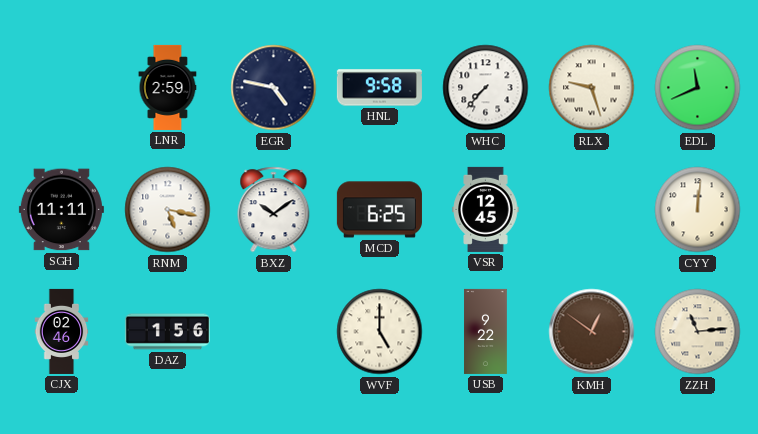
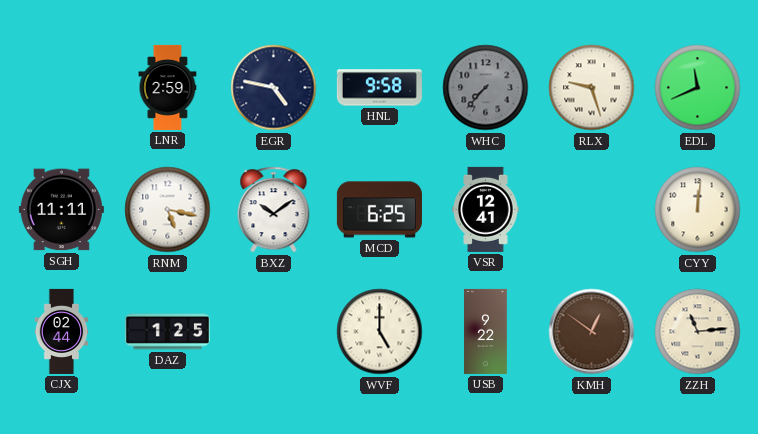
WHC dial: white -> grey
VSR: 12:45 -> 12:41
CJX: 02:46 -> 02:44
DAZ: 1:56 -> 1:25
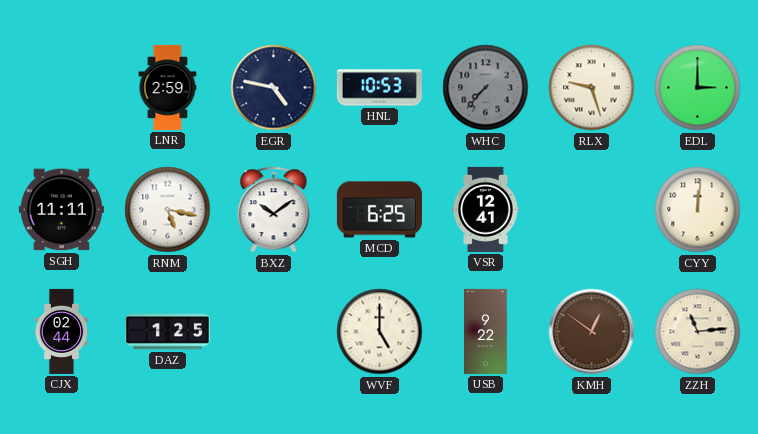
HNL: 9:58 -> 10:53
EDL: 11:41 -> 3:00
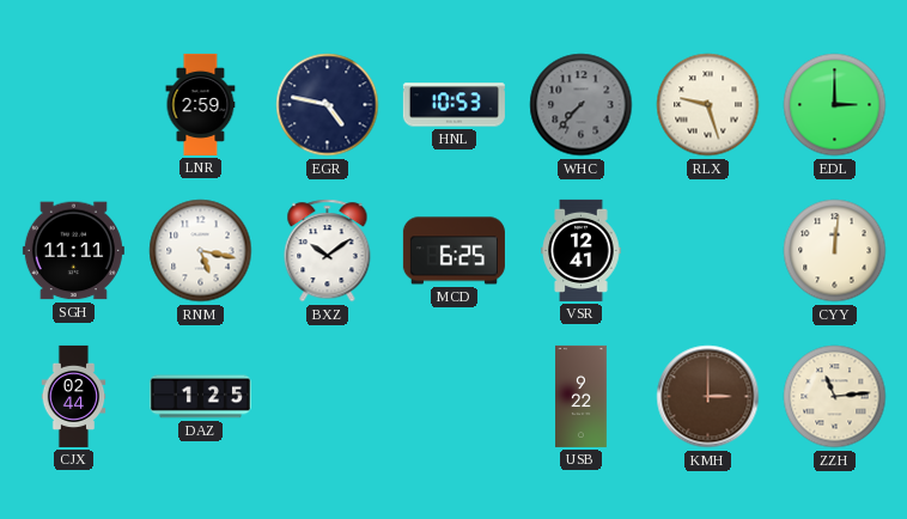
WVF: 5:00 -> none
KMH: 12:51 -> 3:00
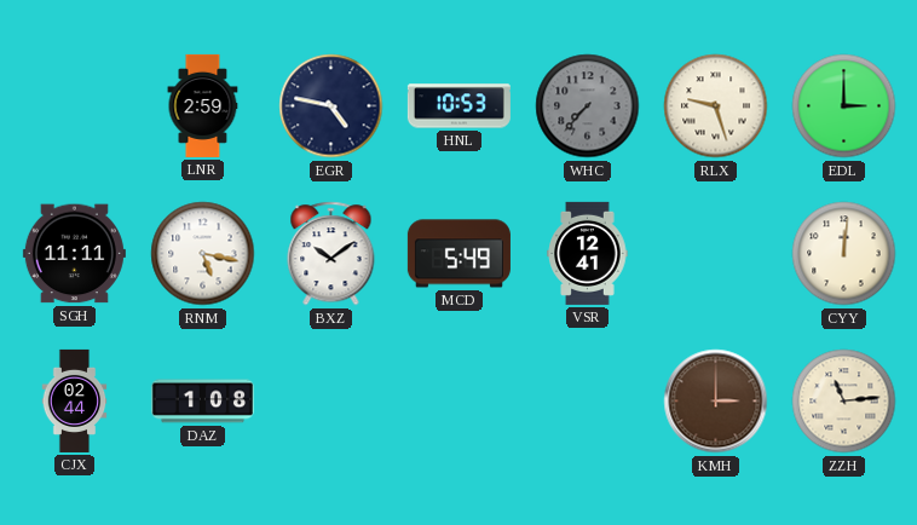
MCD: 6:25 -> 5:49
DAZ: 1:25 -> 1:08
USB: 9:22 -> none
